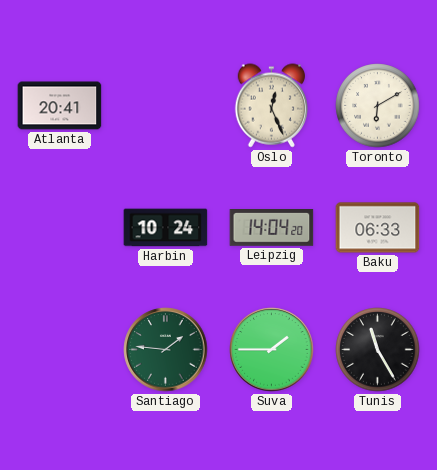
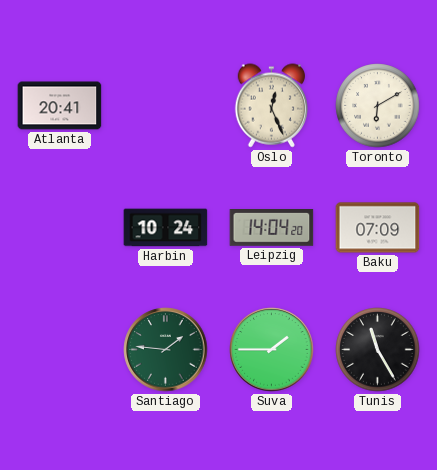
Baku: 06:33 -> 07:09
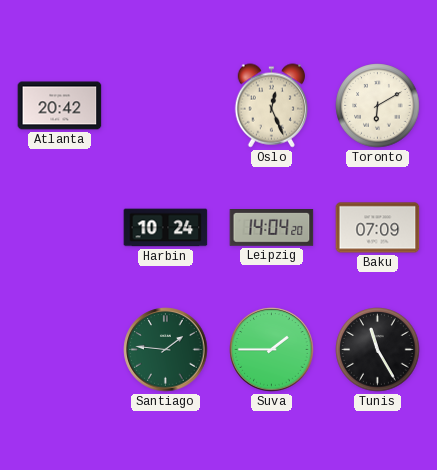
Atlanta: 20:41 -> 20:42
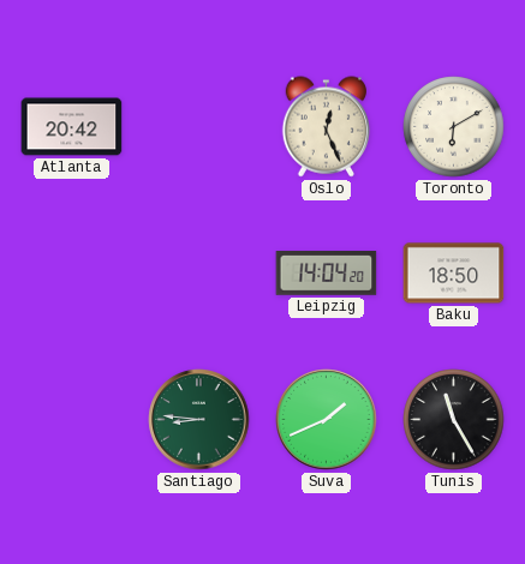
Harbin: 10:24 -> none
Baku: 07:09 -> 18:50
Santiago: 1:46 -> 8:46
Suva: 1:45 -> 1:41
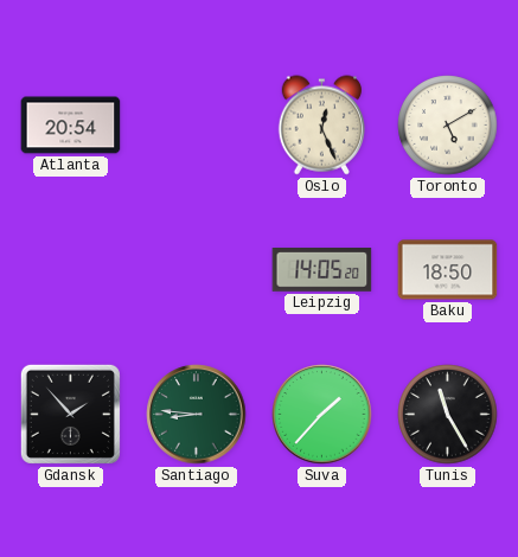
Atlanta: 20:42 -> 20:54
Toronto: 6:10 -> 5:10
Leipzig: 14:04 -> 14:05
Gdansk: none -> 1:53
Suva: 1:41 -> 1:37
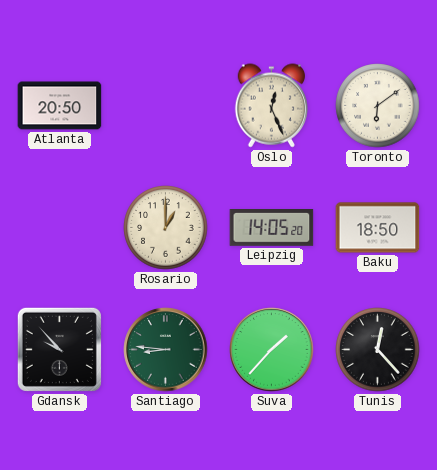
Atlanta: 20:54 -> 20:50
Toronto: 5:10 -> 6:09
Rosario: none -> 1:00
Gdansk: 1:53 -> 9:53
Tunis: 11:25 -> 12:23
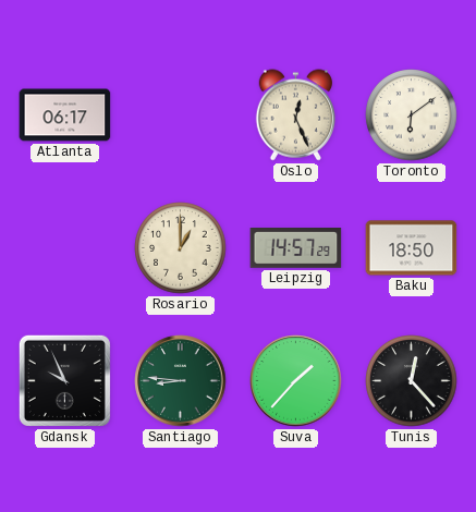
Atlanta: 20:50 -> 06:17
Leipzig: 14:05 -> 14:57
Gdansk: 9:53 -> 9:56
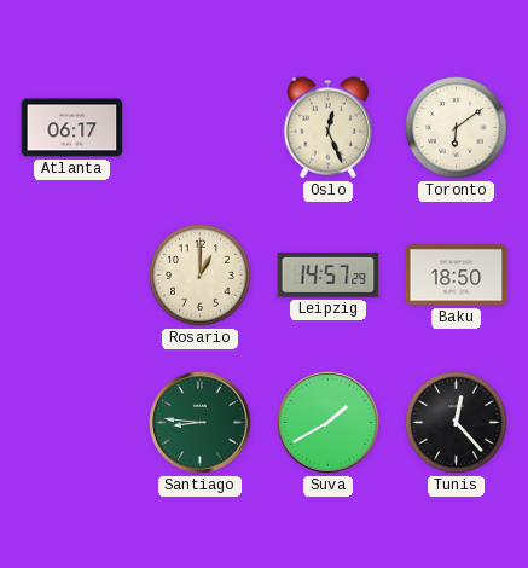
Gdansk: 9:56 -> none
Suva: 1:37 -> 1:40
